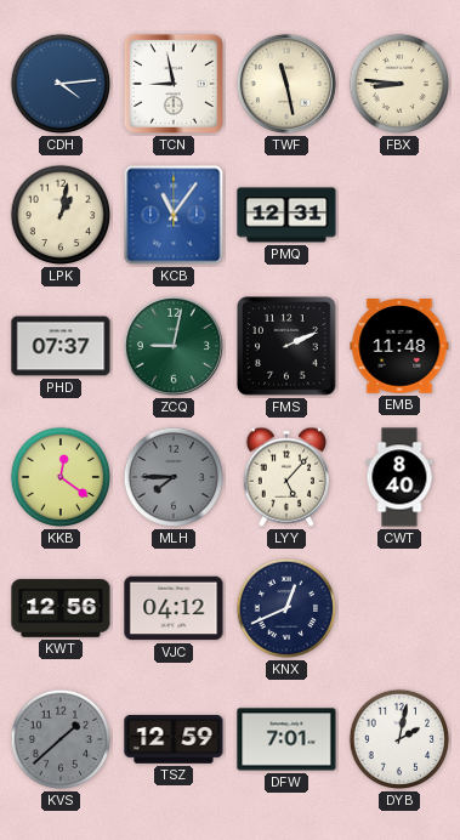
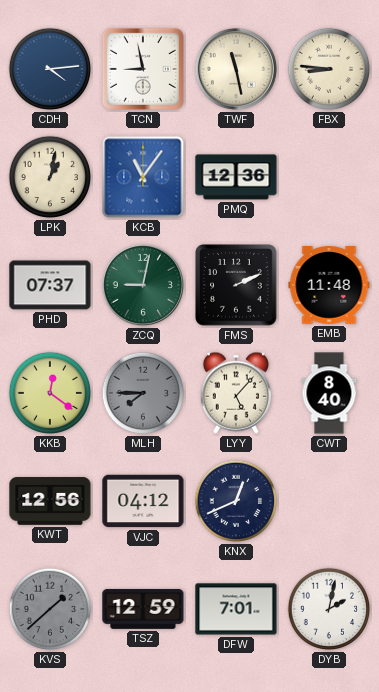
PMQ: 12:31 -> 12:36
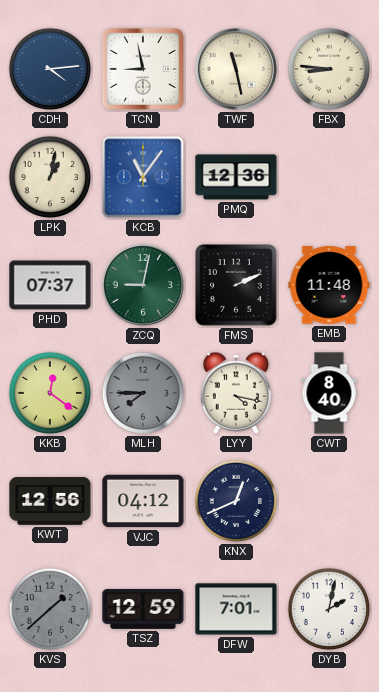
LYY: 5:07 -> 4:17
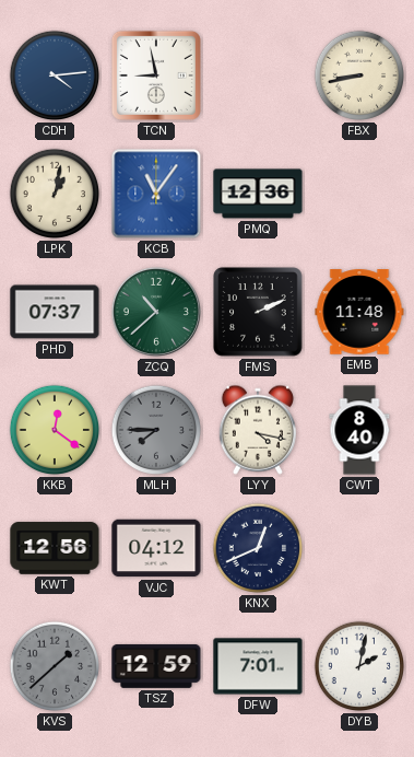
TWF: 11:28 -> none
FBX: 8:46 -> 8:43
ZCQ: 9:02 -> 10:38
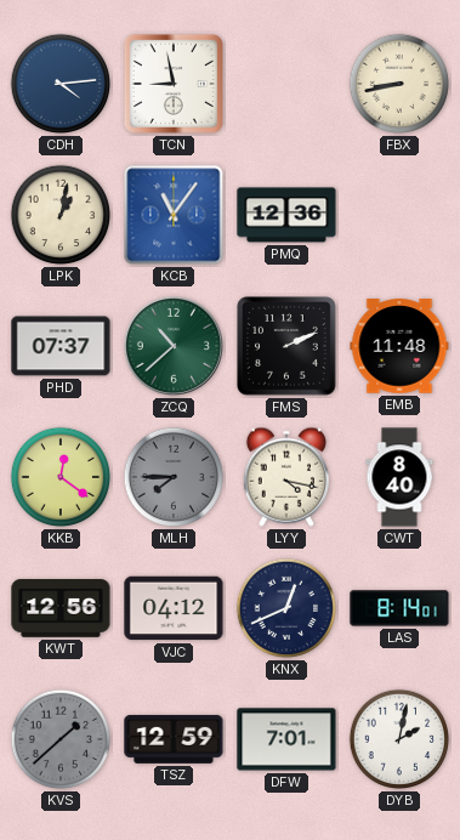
LAS: none -> 8:14
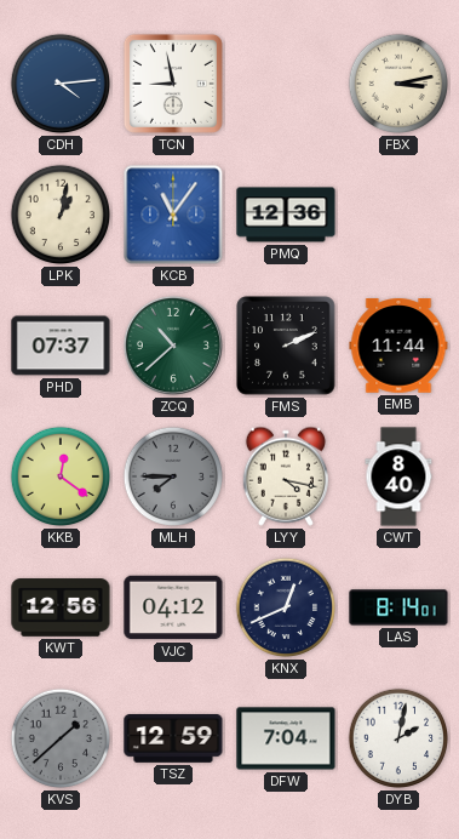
FBX: 8:43 -> 3:13
EMB: 11:48 -> 11:44
DFW: 7:01 -> 7:04
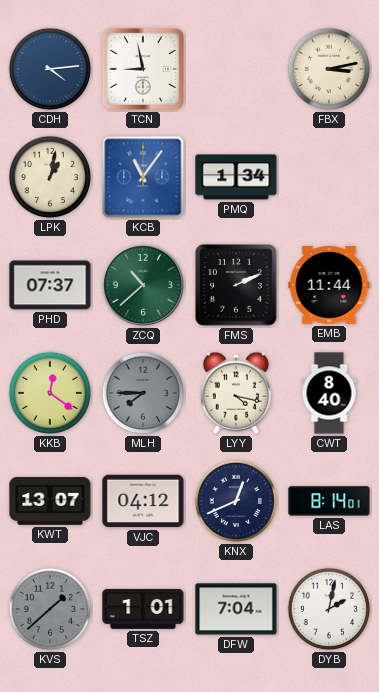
PMQ: 12:36 -> 1:34
KWT: 12:56 -> 13:07
TSZ: 12:59 -> 1:01
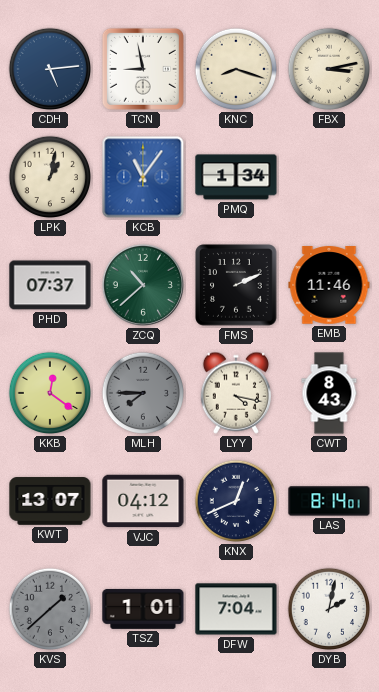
CDH: 4:14 -> 5:14
KNC: none -> 8:18
EMB: 11:44 -> 11:46
CWT: 8:40 -> 8:43
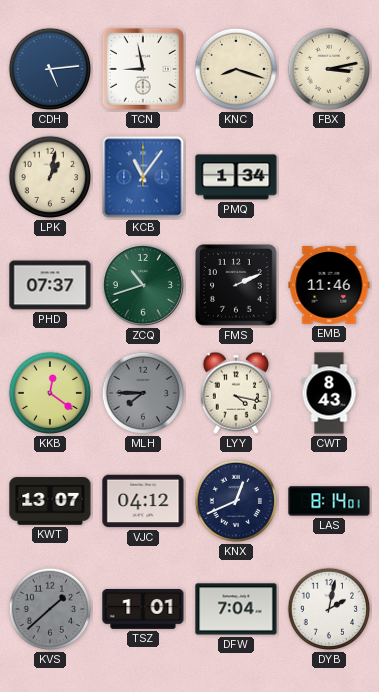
ZCQ: 10:38 -> 10:42
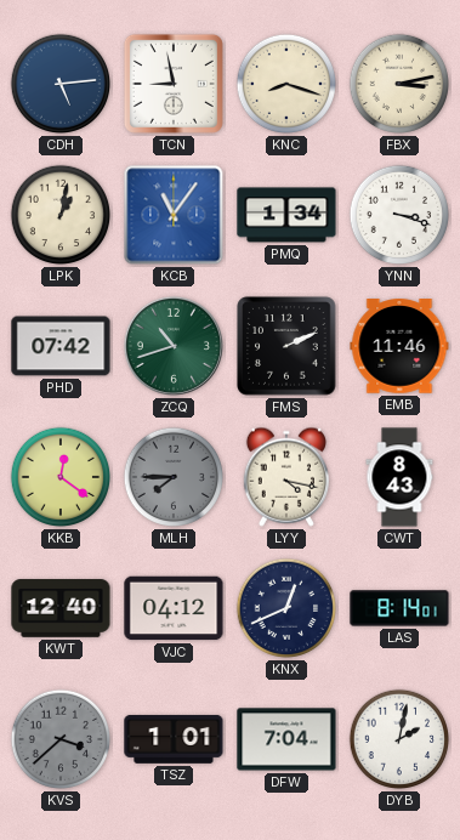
YNN: none -> 3:18
PHD: 07:37 -> 07:42
KWT: 13:07 -> 12:40
KVS: 1:38 -> 3:38
